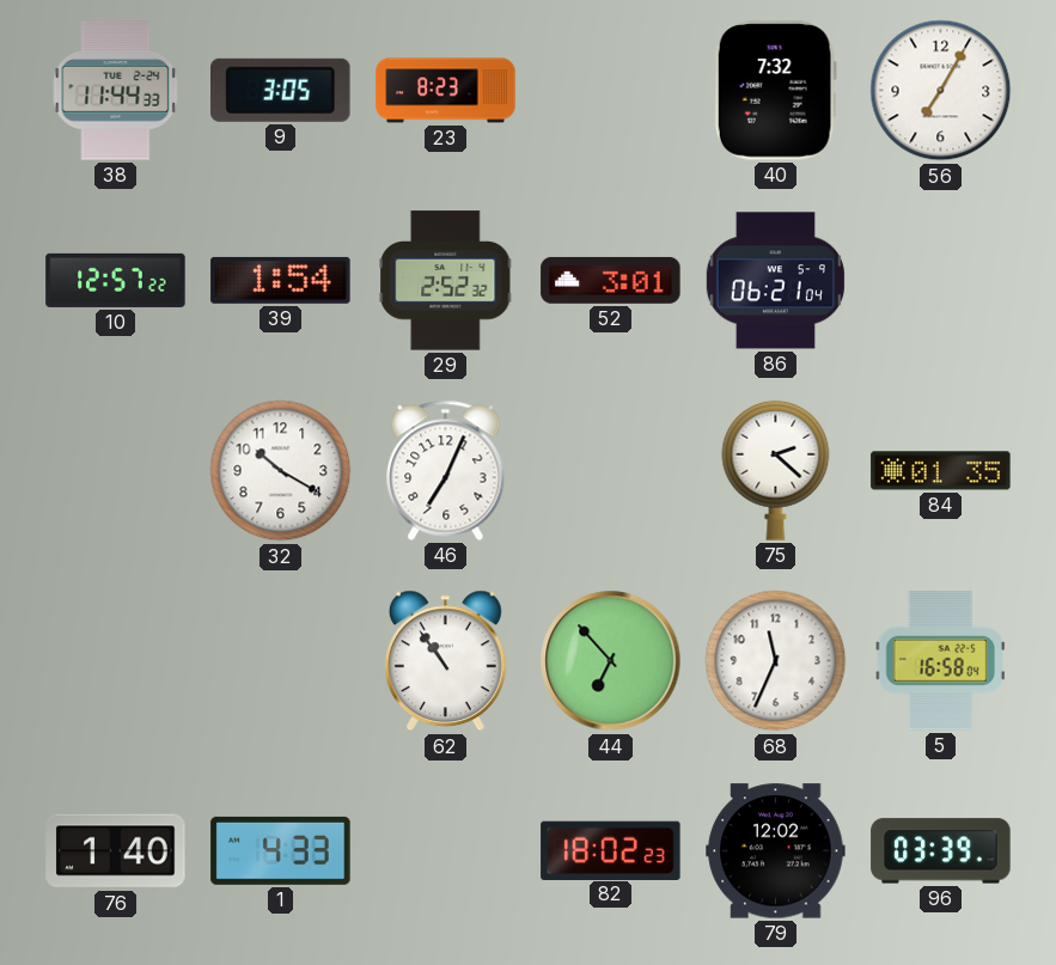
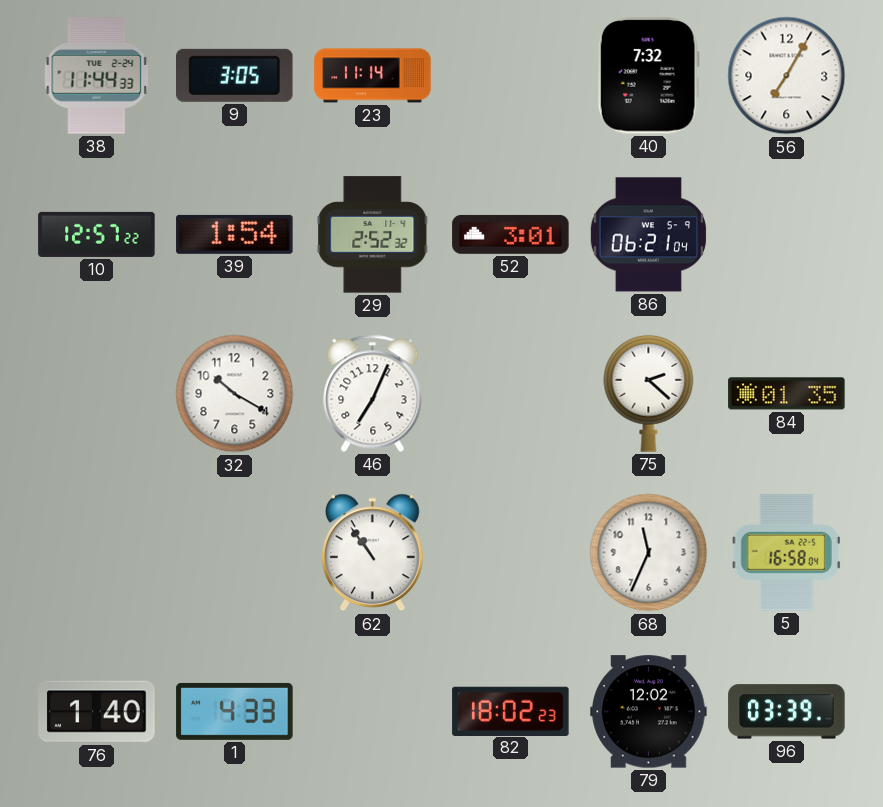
23: 8:23 -> 11:14
44: 6:53 -> none
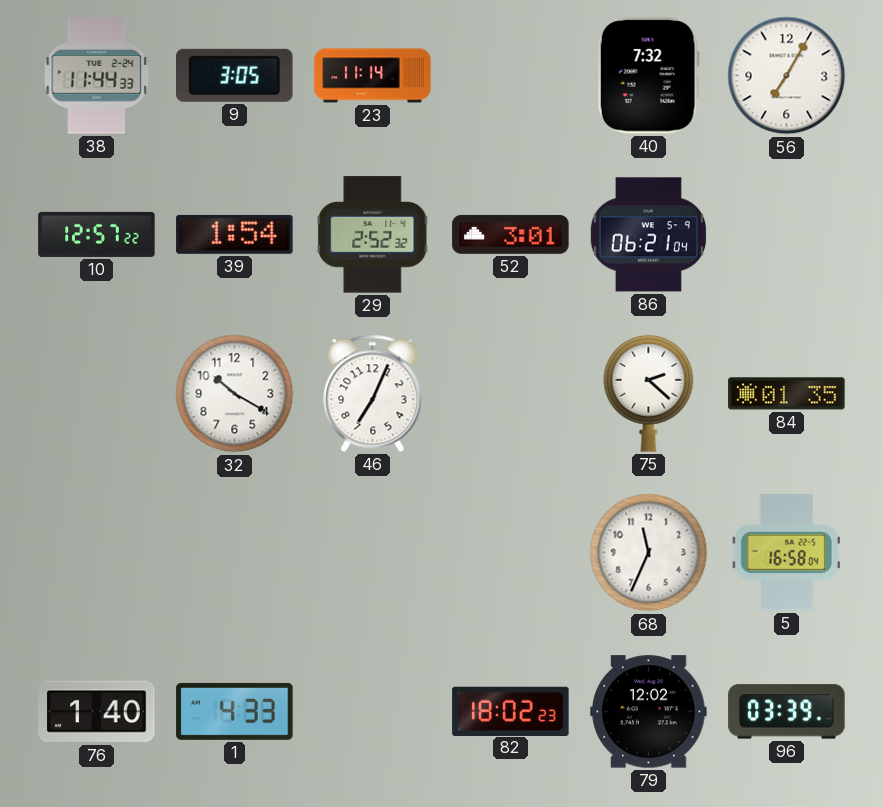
62: 10:54 -> none
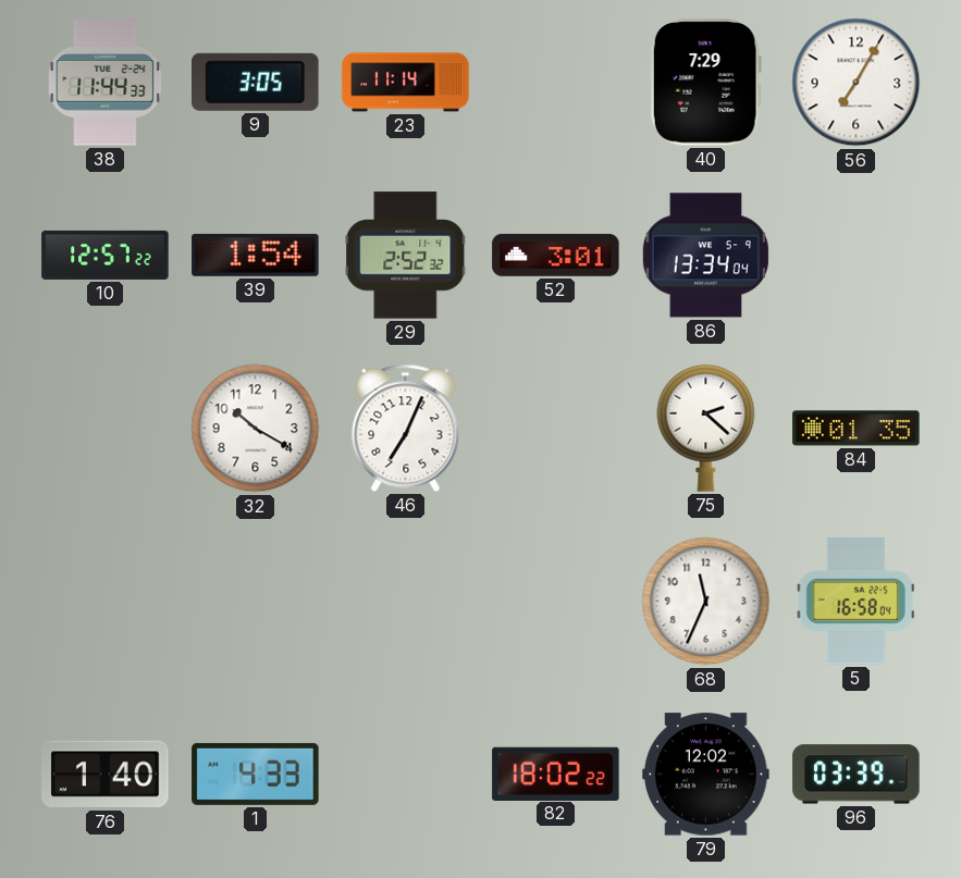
40: 7:32 -> 7:29
86: 06:21 -> 13:34
82: 18:02:23 -> 18:02:22
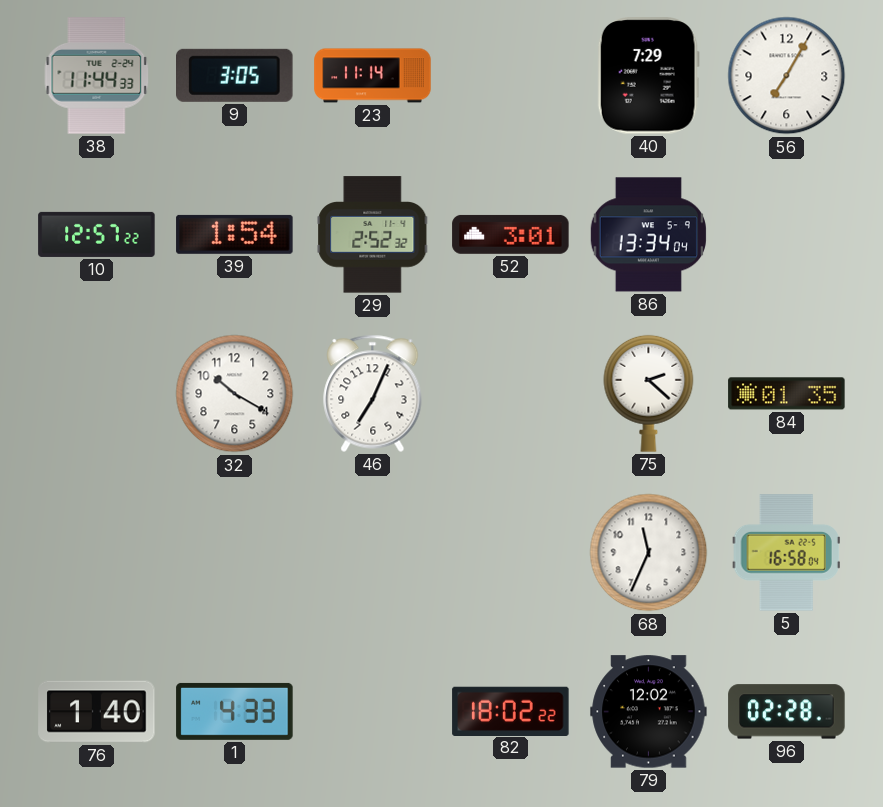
96: 03:39 -> 02:28
